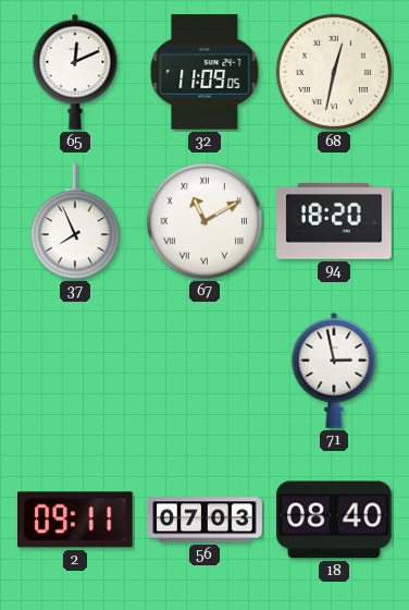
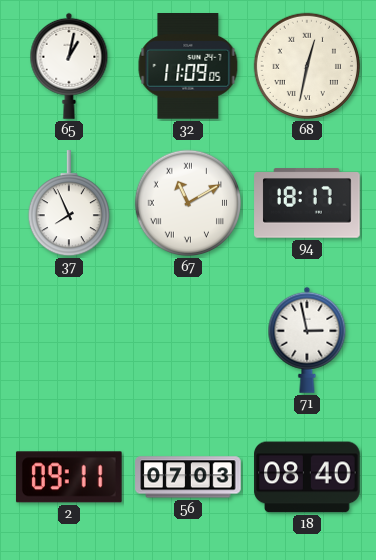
65: 12:11 -> 1:02
94: 18:20 -> 18:17
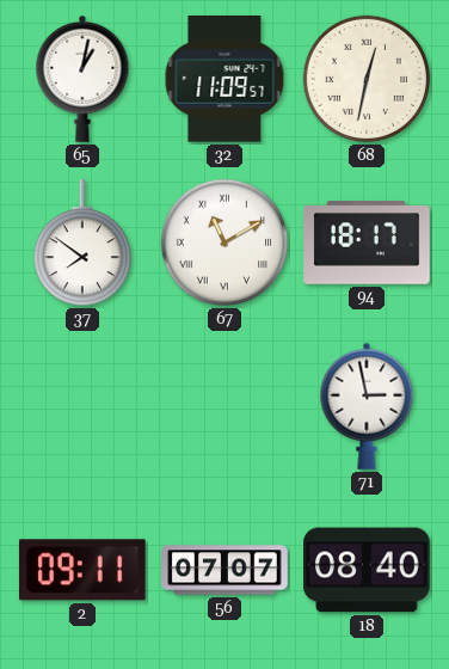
32: 11:09:05 -> 11:09:57
37: 7:56 -> 7:51
56: 07:03 -> 07:07
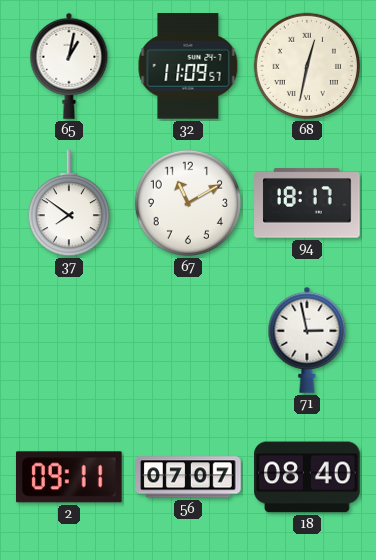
67 numerals: Roman -> Arabic
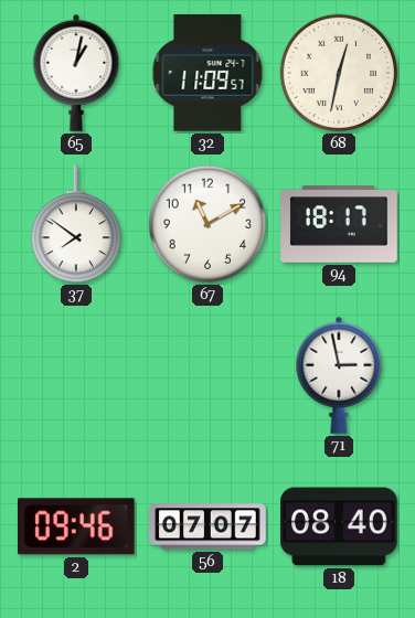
2: 09:11 -> 09:46
